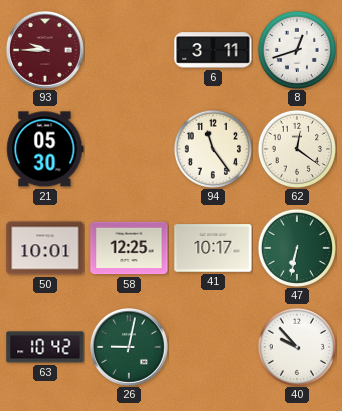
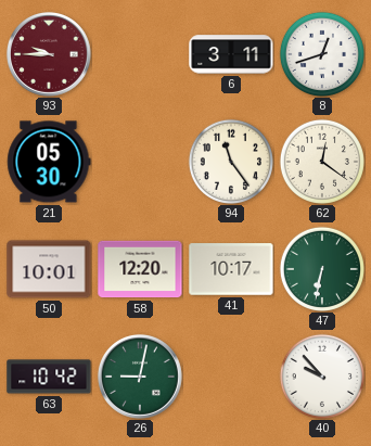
58: 12:25 -> 12:20
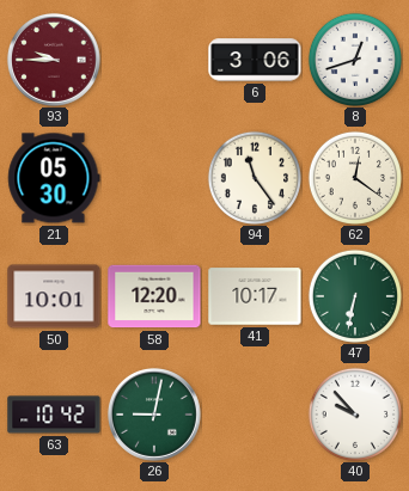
6: 3:11 -> 3:06
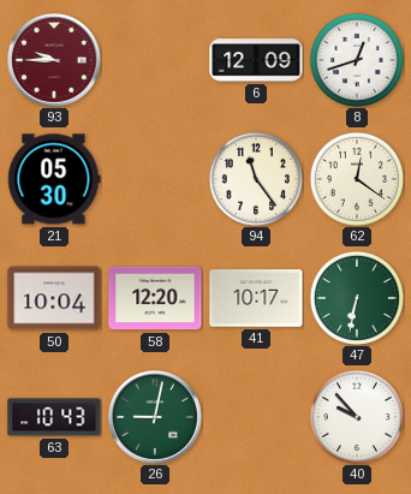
6: 3:06 -> 12:09
50: 10:01 -> 10:04
63: 10:42 -> 10:43
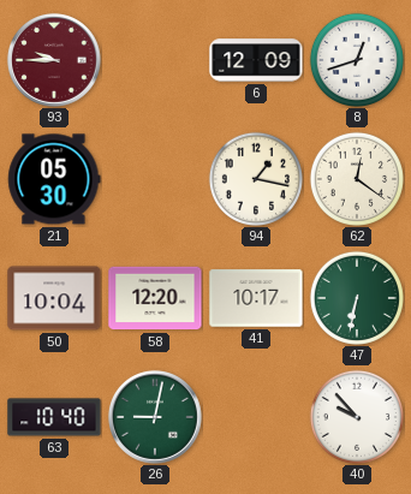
94: 11:24 -> 1:17
63: 10:43 -> 10:40
